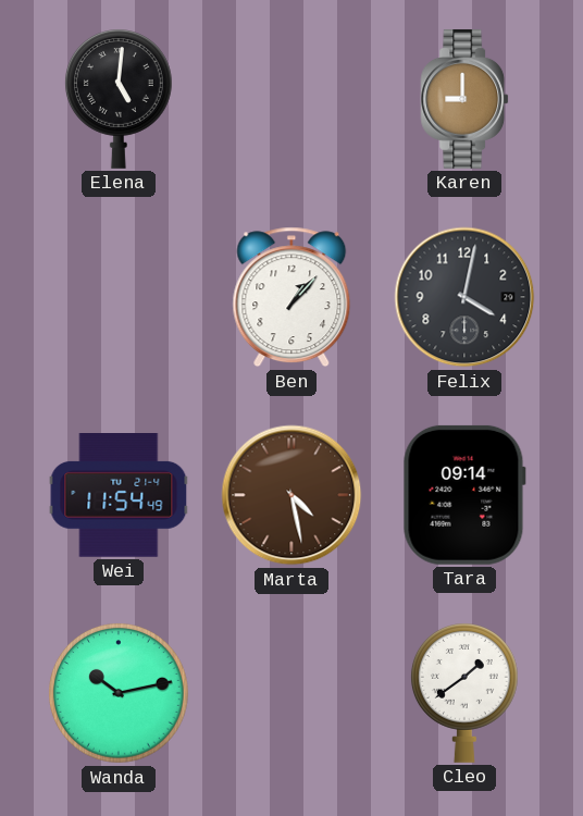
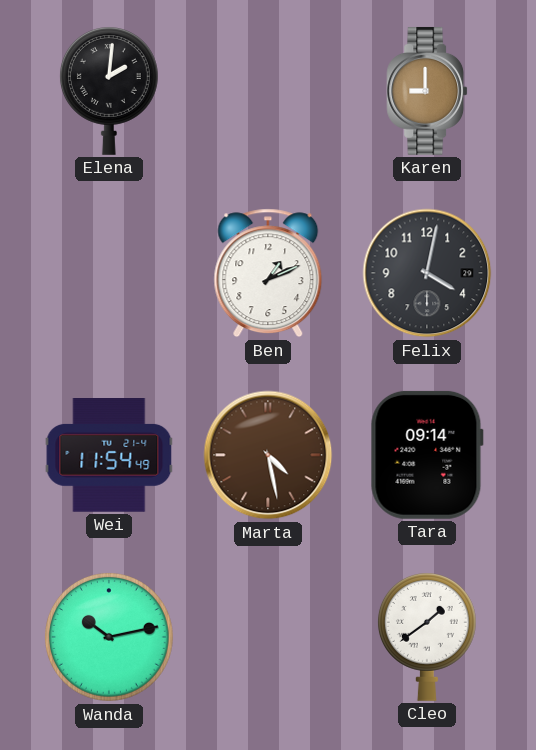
Elena: 5:01 -> 2:01
Ben: 1:07 -> 1:11
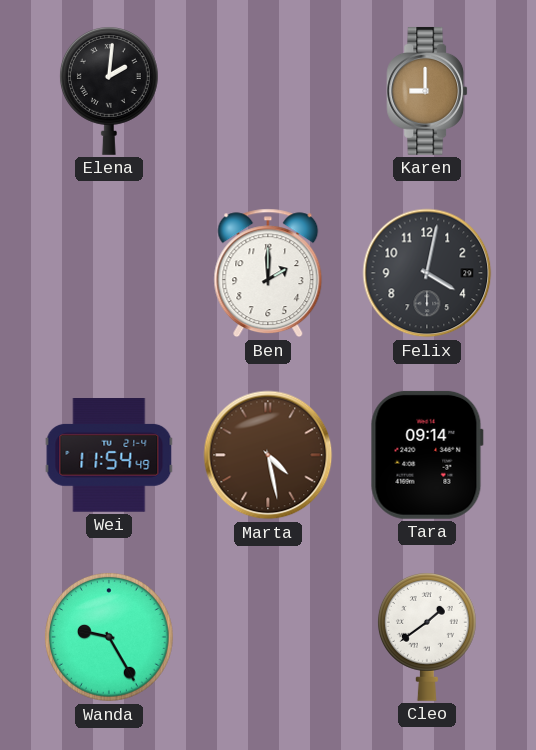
Ben: 1:11 -> 2:00
Wanda: 10:13 -> 9:25
